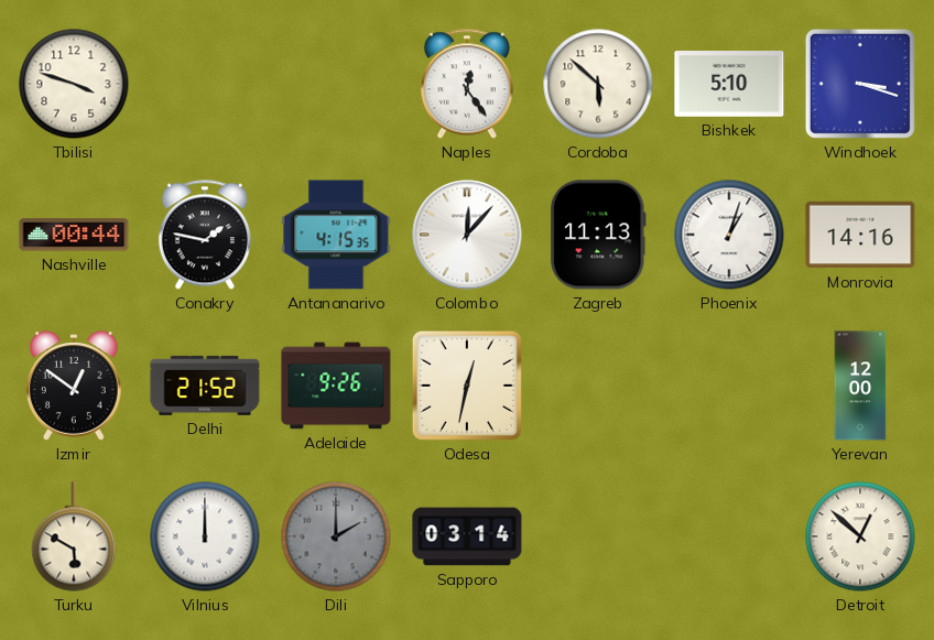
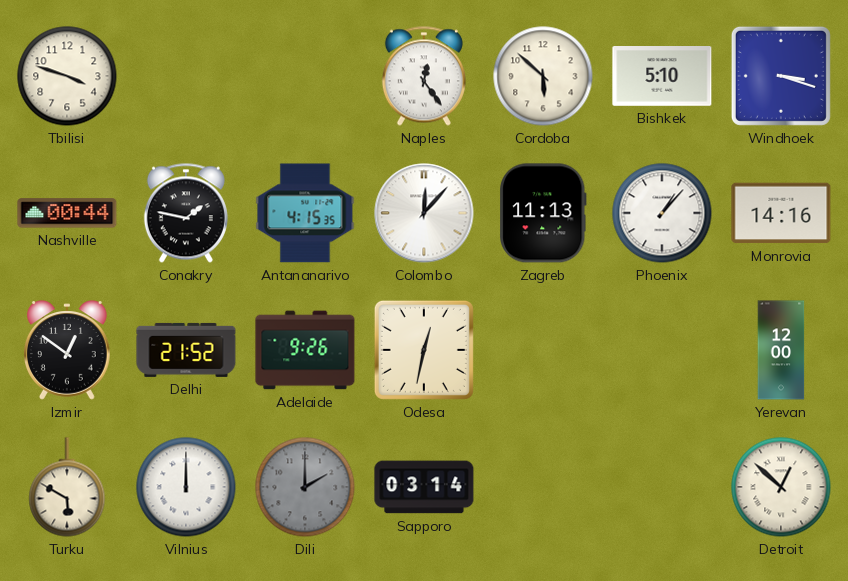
Phoenix: 1:03 -> 1:07
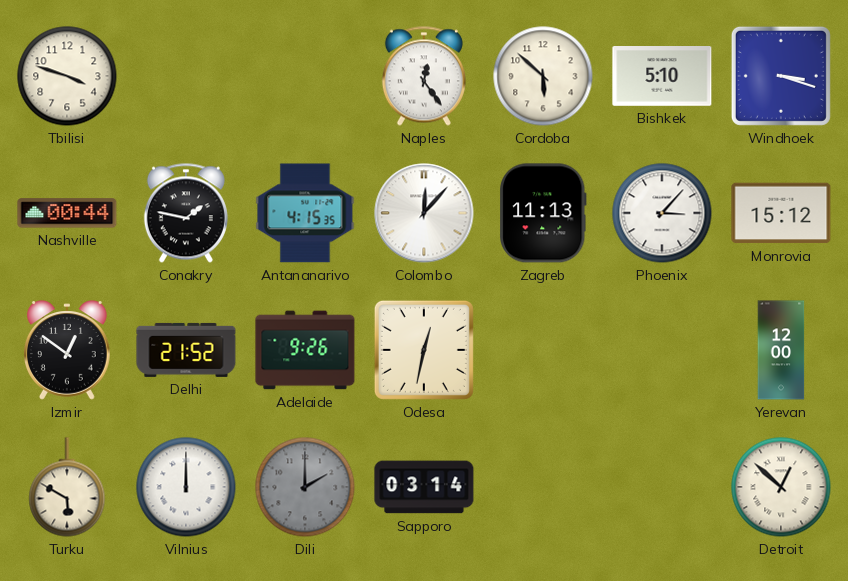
Phoenix: 1:07 -> 3:07
Monrovia: 14:16 -> 15:12
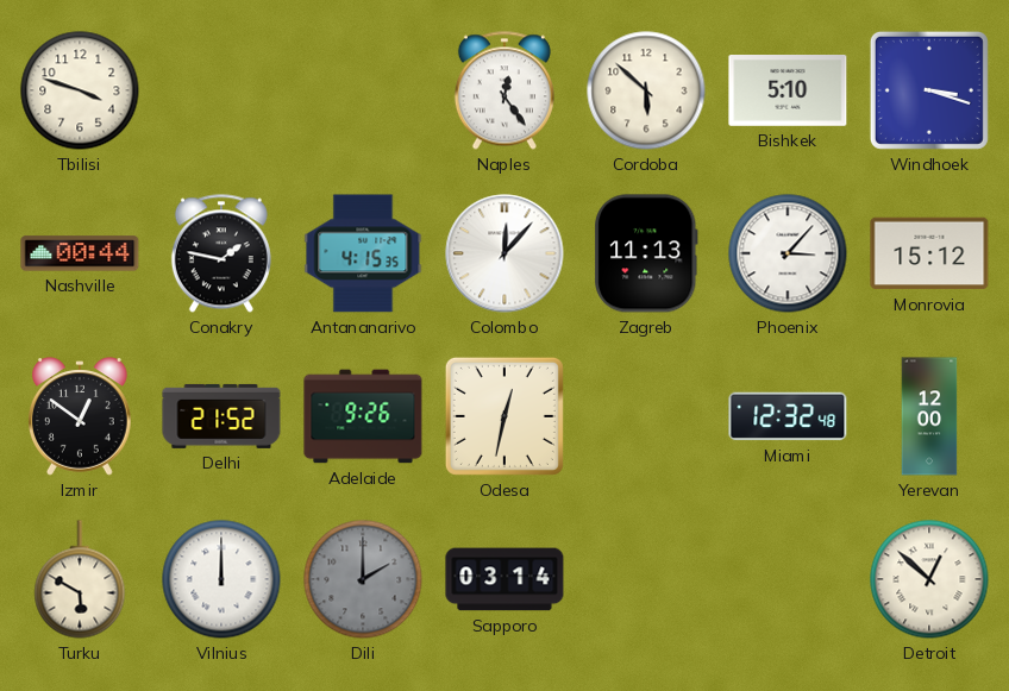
Miami: none -> 12:32
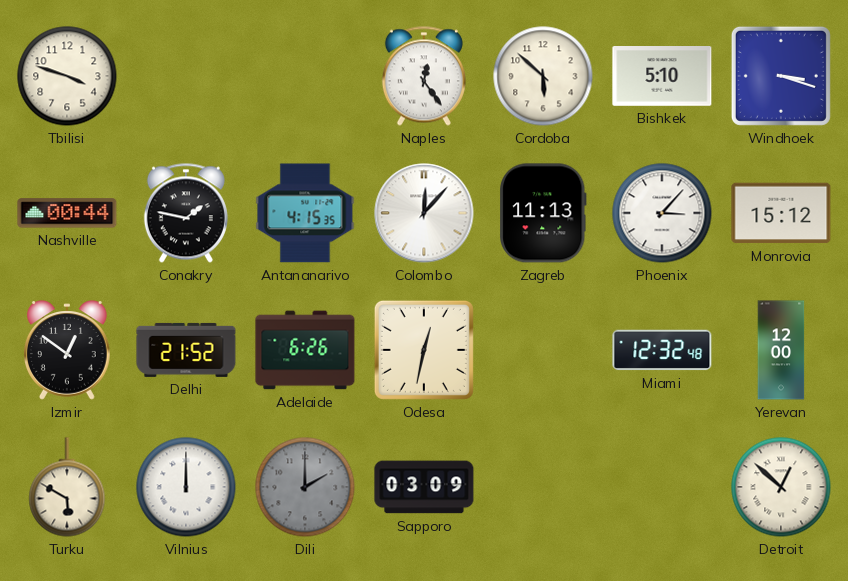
Adelaide: 9:26 -> 6:26
Sapporo: 03:14 -> 03:09
